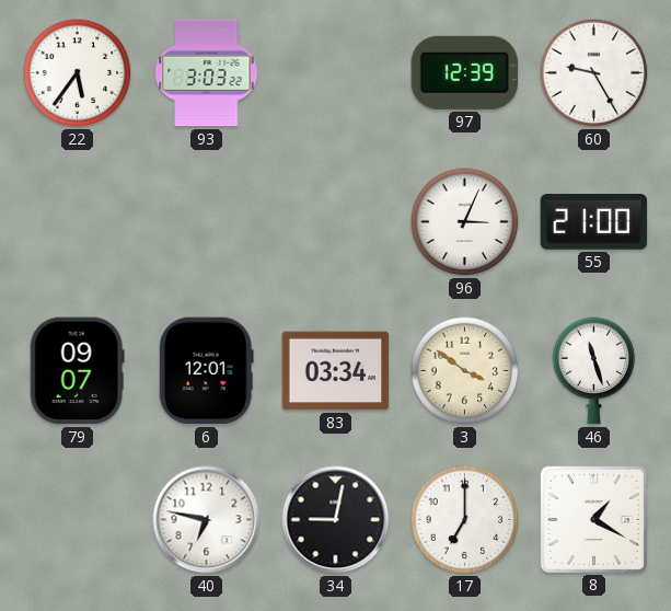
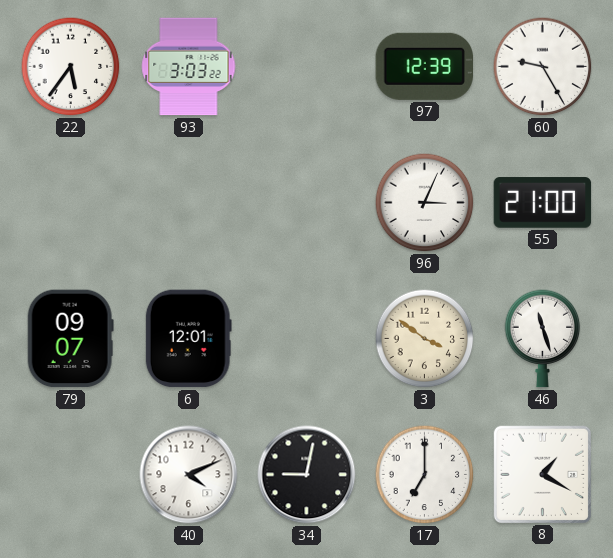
83: 03:34 -> none
40: 6:47 -> 4:11
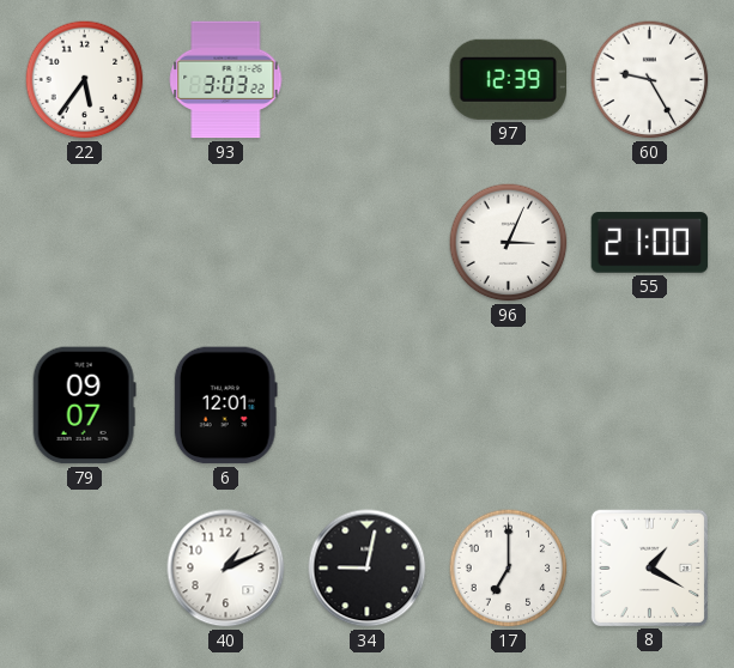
3: 3:51 -> none
46: 11:27 -> none
40: 4:11 -> 1:11
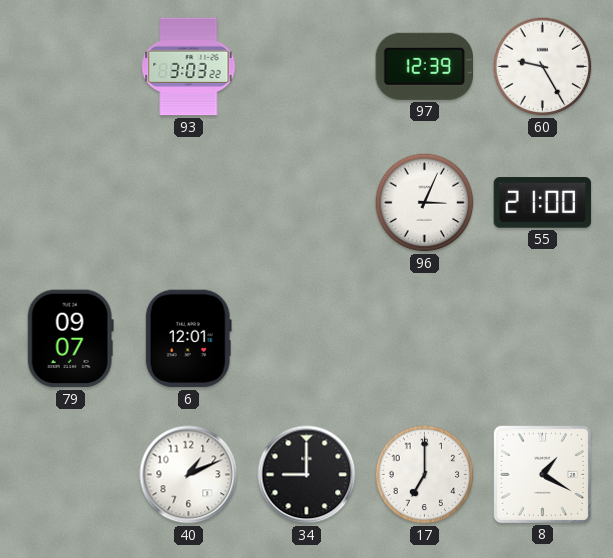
22: 5:36 -> none
34: 9:02 -> 9:00
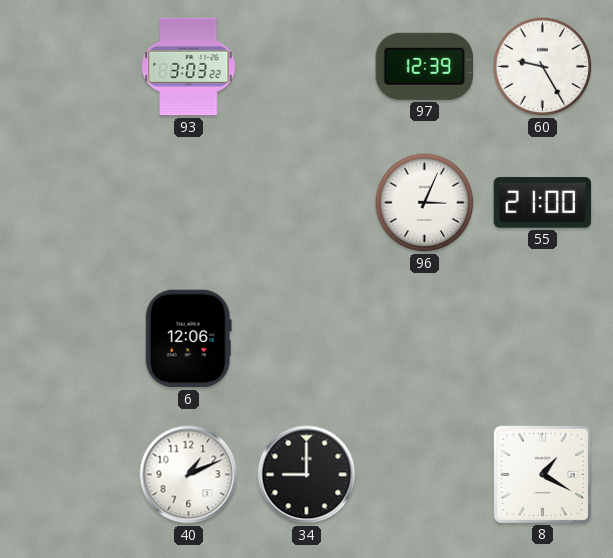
79: 09:07 -> none
6: 12:01 -> 12:06
17: 7:00 -> none
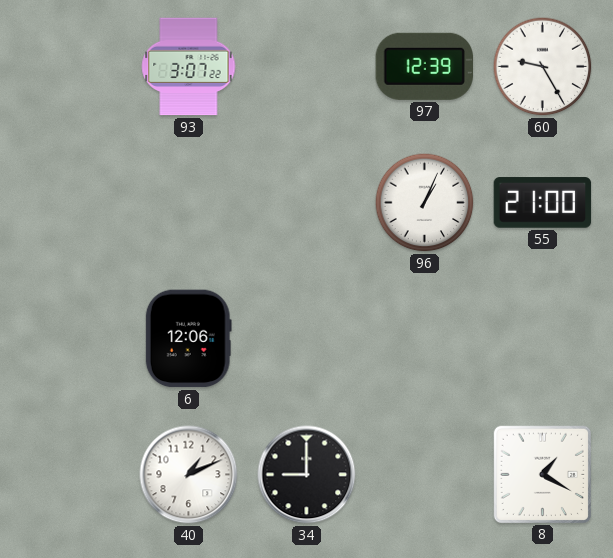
93: 3:03 -> 3:07
96: 3:04 -> 1:04
